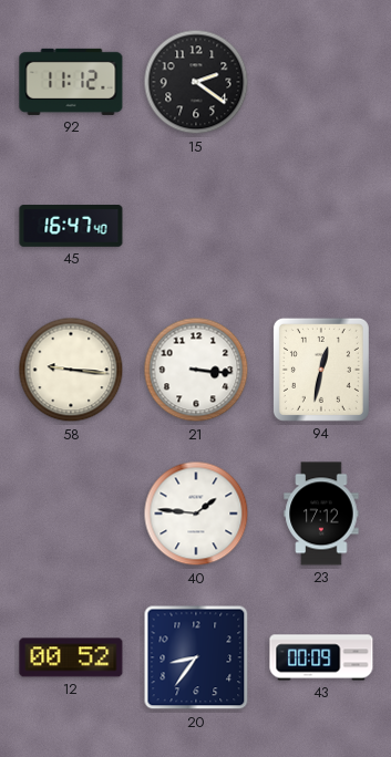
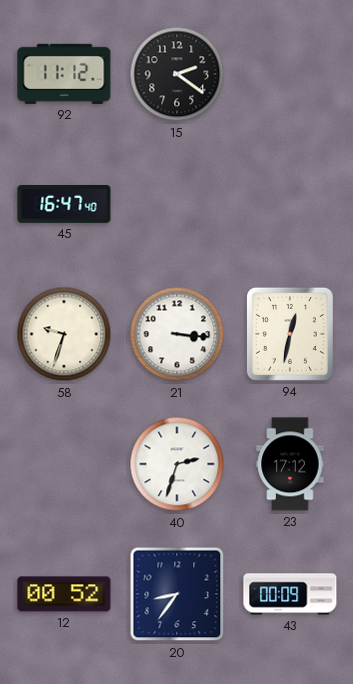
58: 9:16 -> 9:33
40: 1:46 -> 2:33
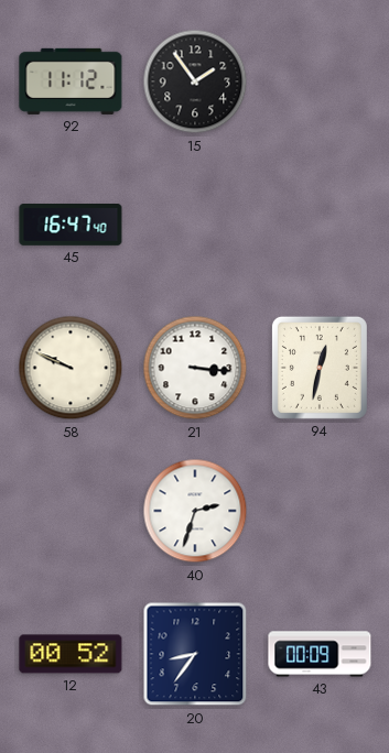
15: 2:21 -> 1:54
58: 9:33 -> 9:49
23: 17:12 -> none
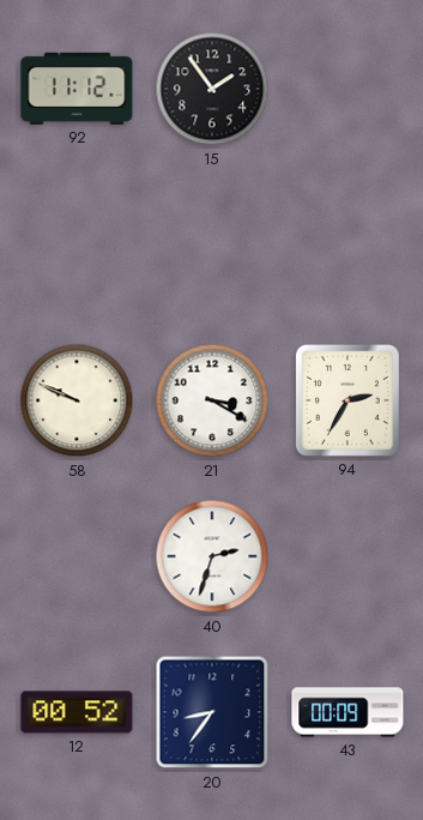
45: 16:47 -> none
21: 3:16 -> 3:20
94: 12:32 -> 2:35
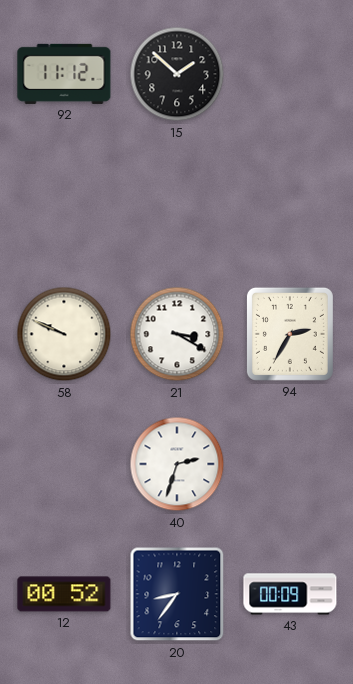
15: 1:54 -> 1:52
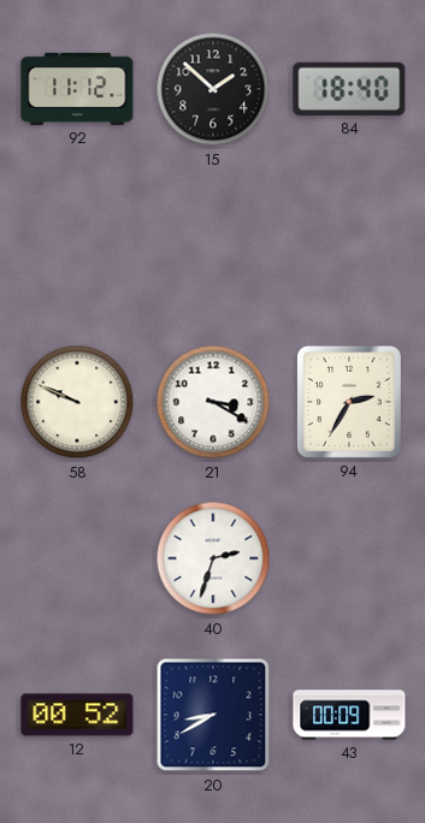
84: none -> 18:40
20: 8:36 -> 8:40
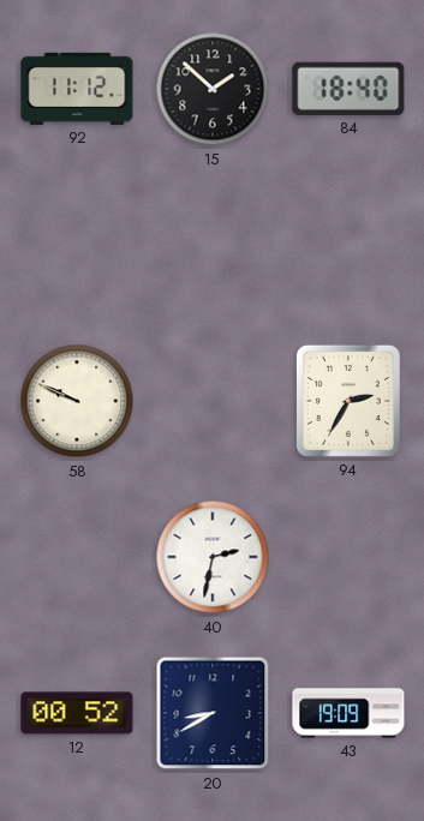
21: 3:20 -> none
40: 2:33 -> 2:32
43: 00:09 -> 19:09
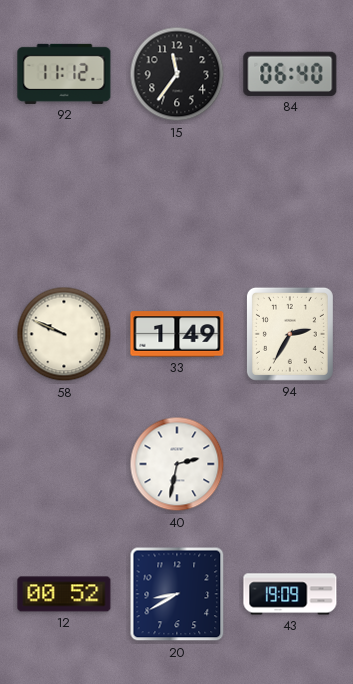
15: 1:52 -> 11:36
84: 18:40 -> 06:40
33: none -> 1:49
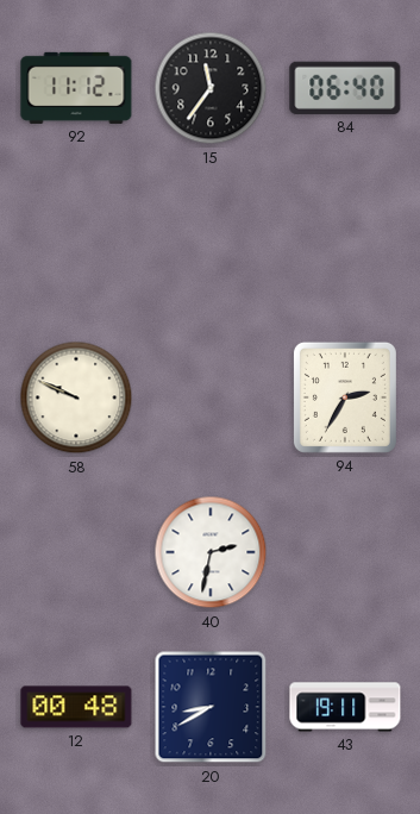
33: 1:49 -> none
12: 00:52 -> 00:48
43: 19:09 -> 19:11
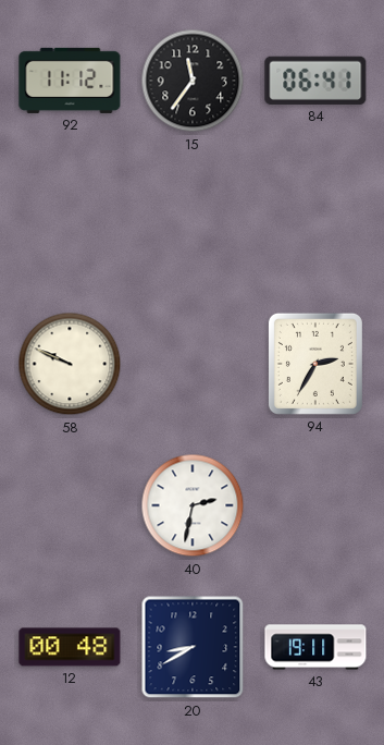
84: 06:40 -> 06:41
